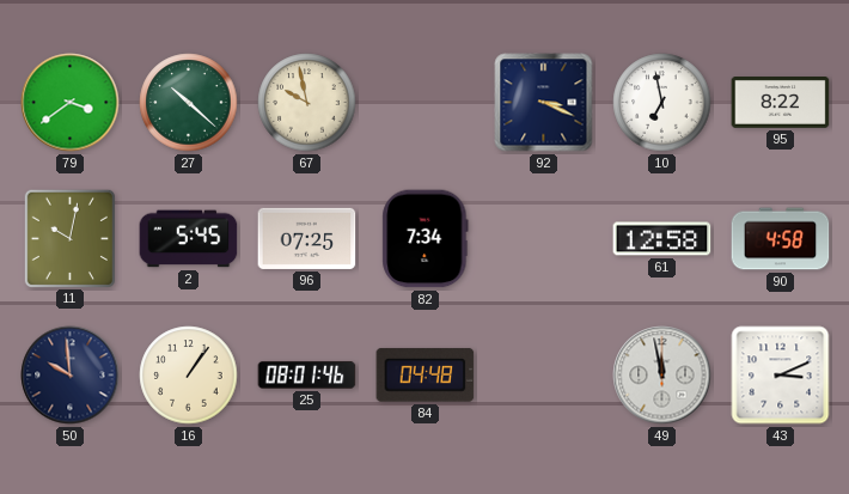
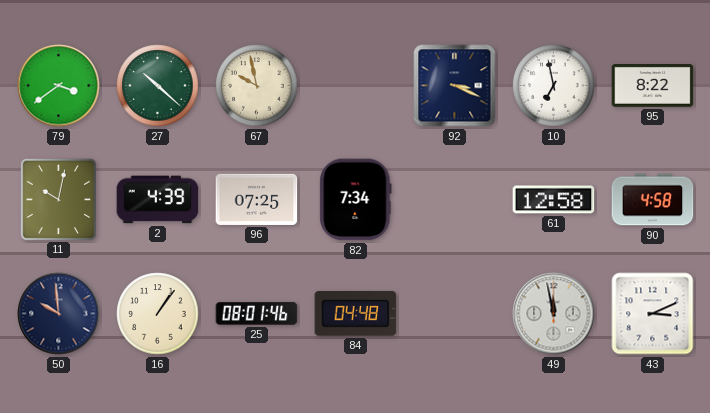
2: 5:45 -> 4:39
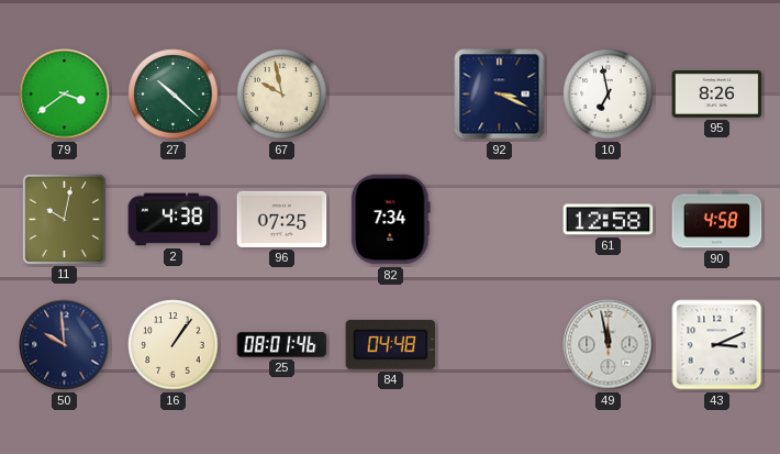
95: 8:22 -> 8:26
2: 4:39 -> 4:38
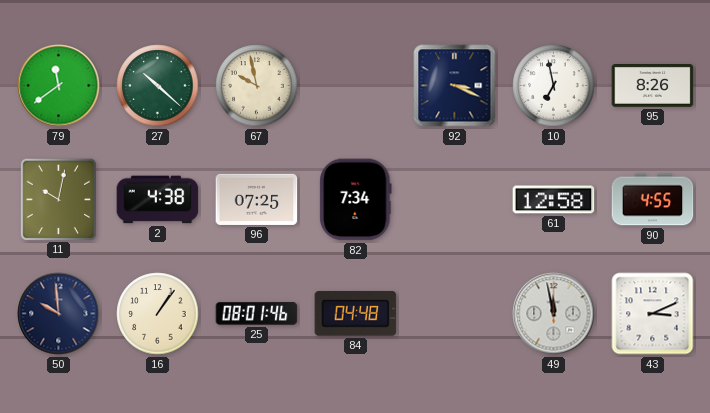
79: 3:39 -> 11:39
90: 4:58 -> 4:55
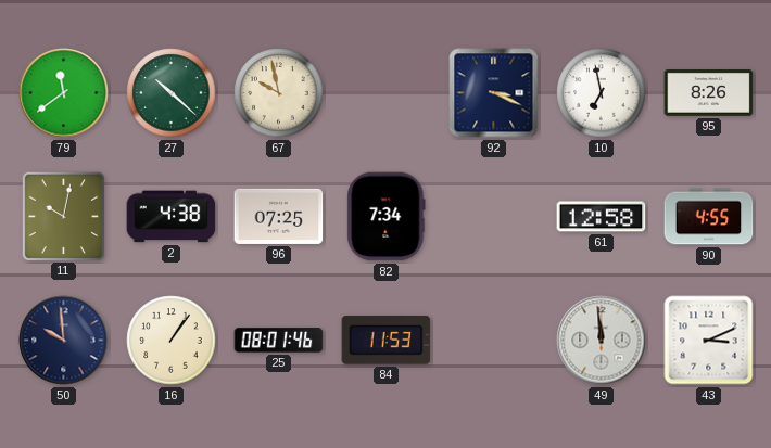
84: 04:48 -> 11:53
49: 11:58 -> 11:59
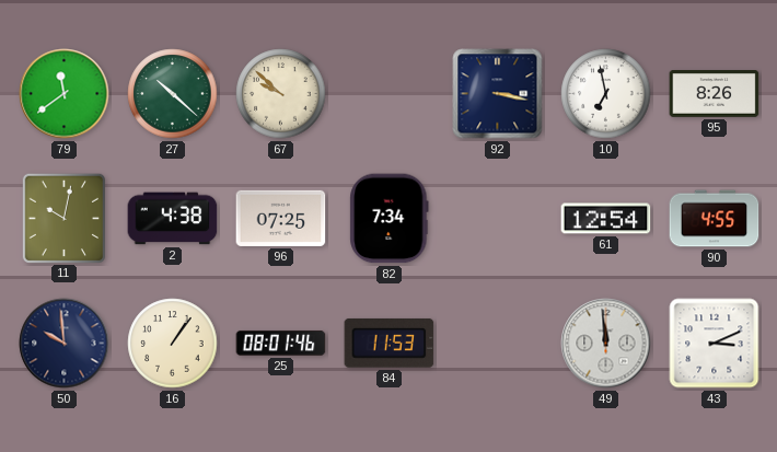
67: 9:58 -> 9:52
92: 3:19 -> 3:17
61: 12:58 -> 12:54
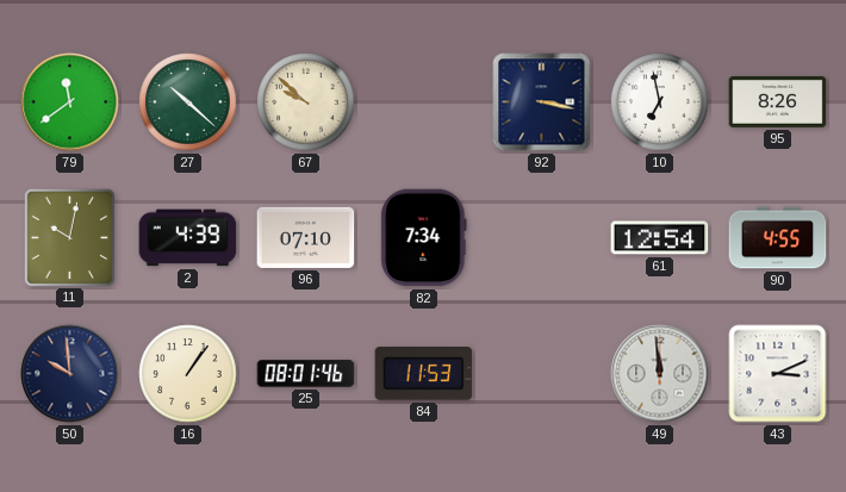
2: 4:38 -> 4:39
96: 07:25 -> 07:10
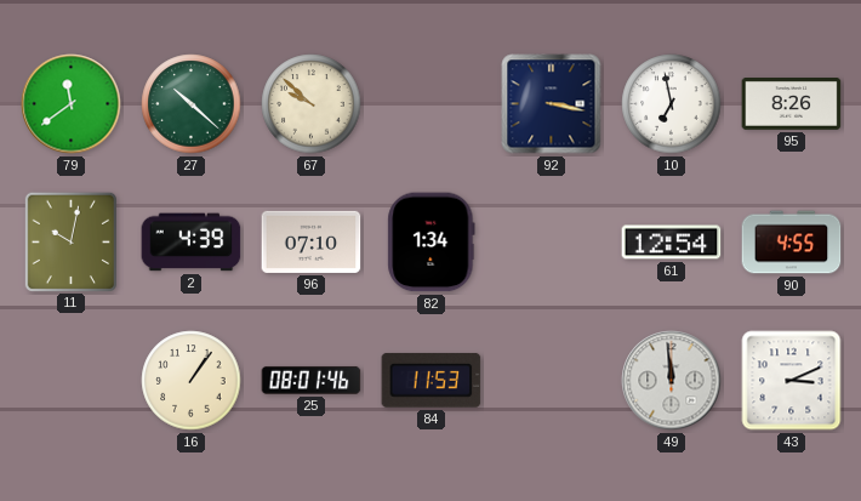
82: 7:34 -> 1:34
50: 9:59 -> none
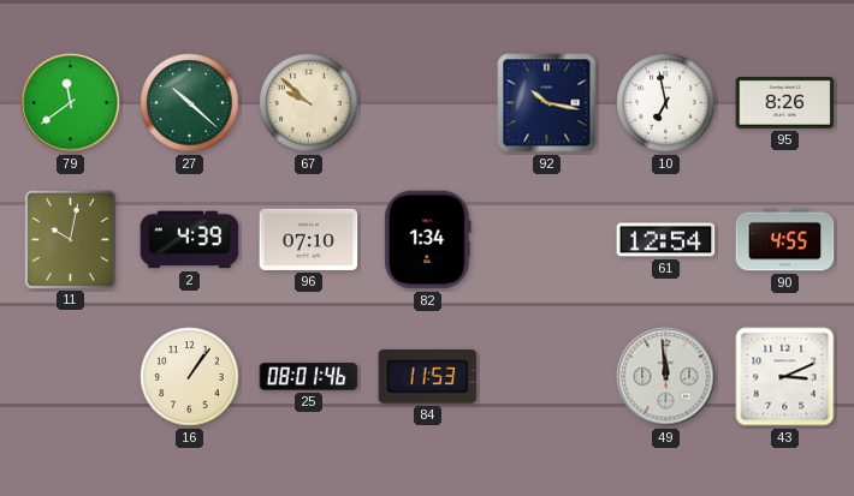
92: 3:17 -> 10:17
